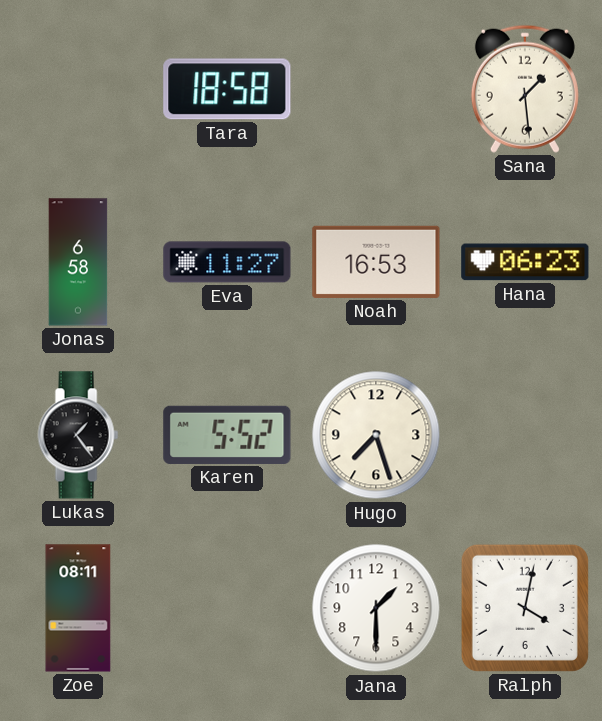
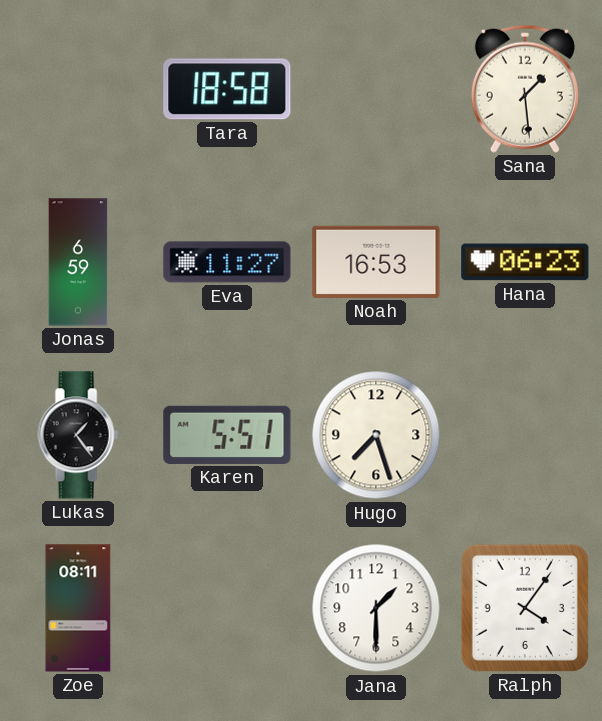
Jonas: 6:58 -> 6:59
Karen: 5:52 -> 5:51
Ralph: 4:02 -> 4:06
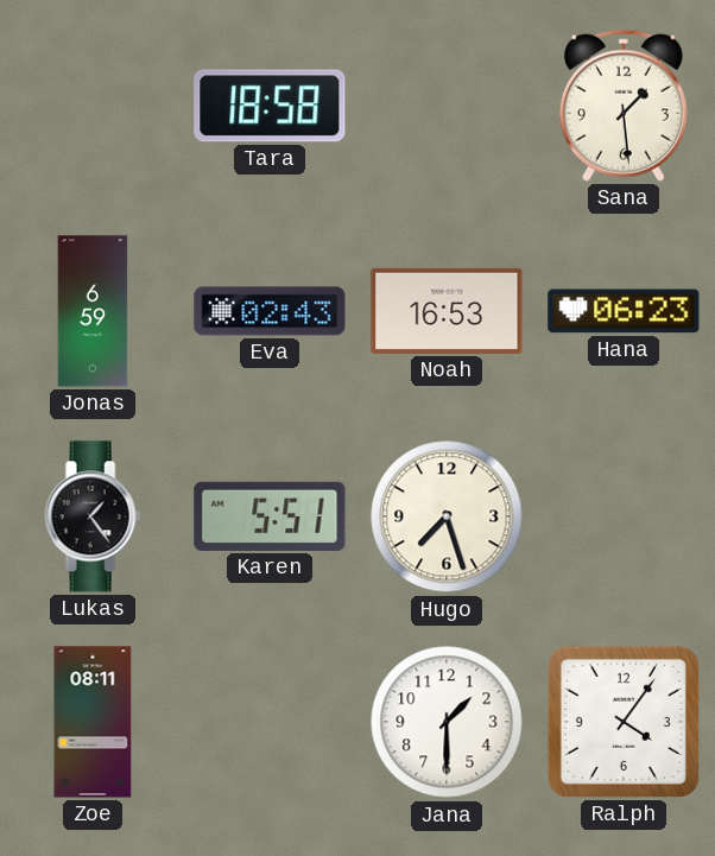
Eva: 11:27 -> 02:43
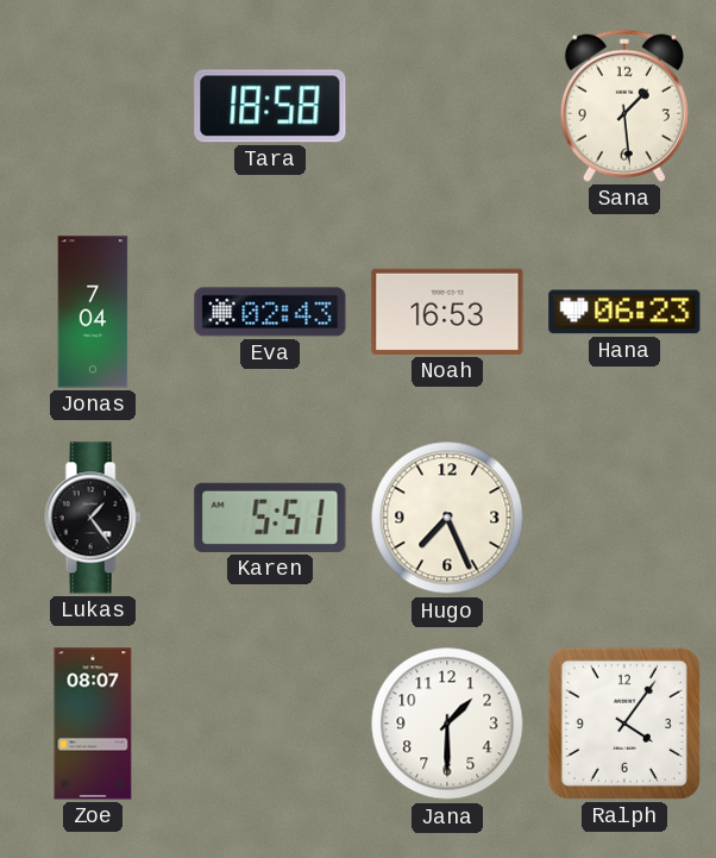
Jonas: 6:59 -> 7:04
Hugo: 7:27 -> 7:26
Zoe: 08:11 -> 08:07
